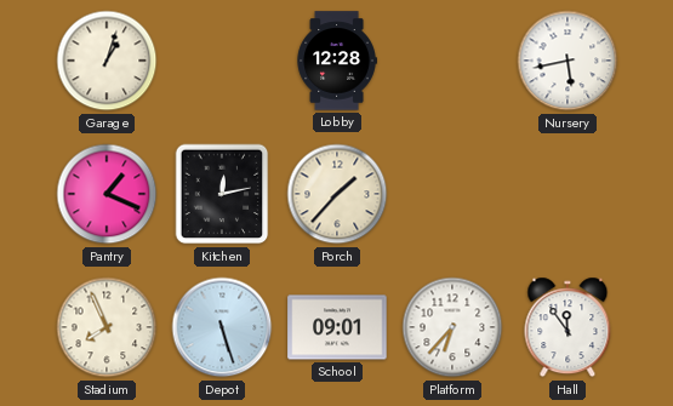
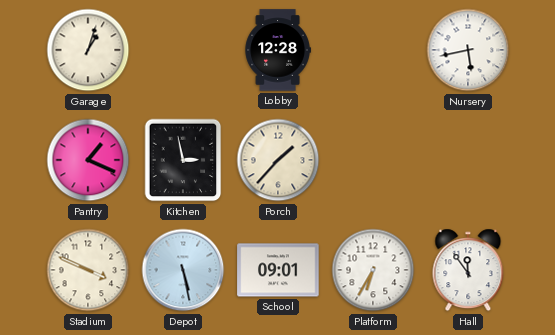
Kitchen: 12:13 -> 2:58
Stadium: 7:56 -> 3:49
Depot: 5:27 -> 5:28
Platform: 6:37 -> 6:35
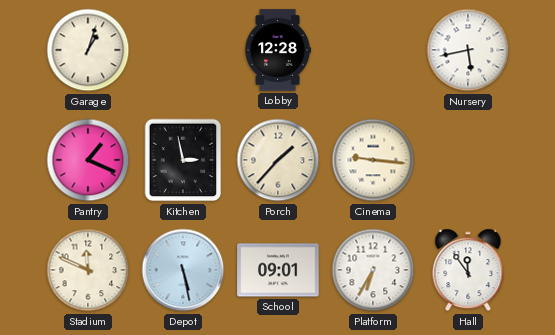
Cinema: none -> 9:16
Stadium: 3:49 -> 11:49
